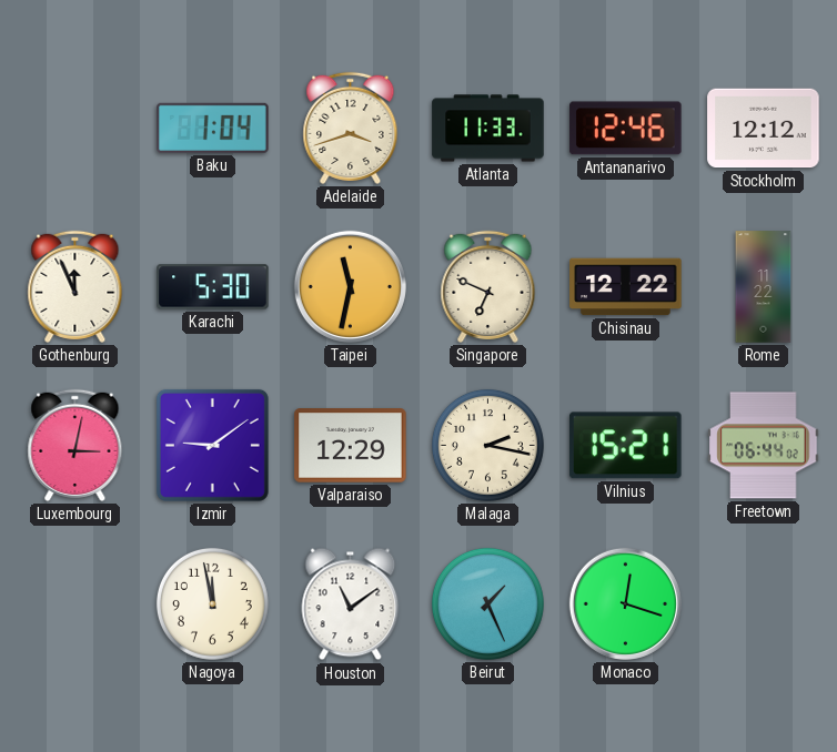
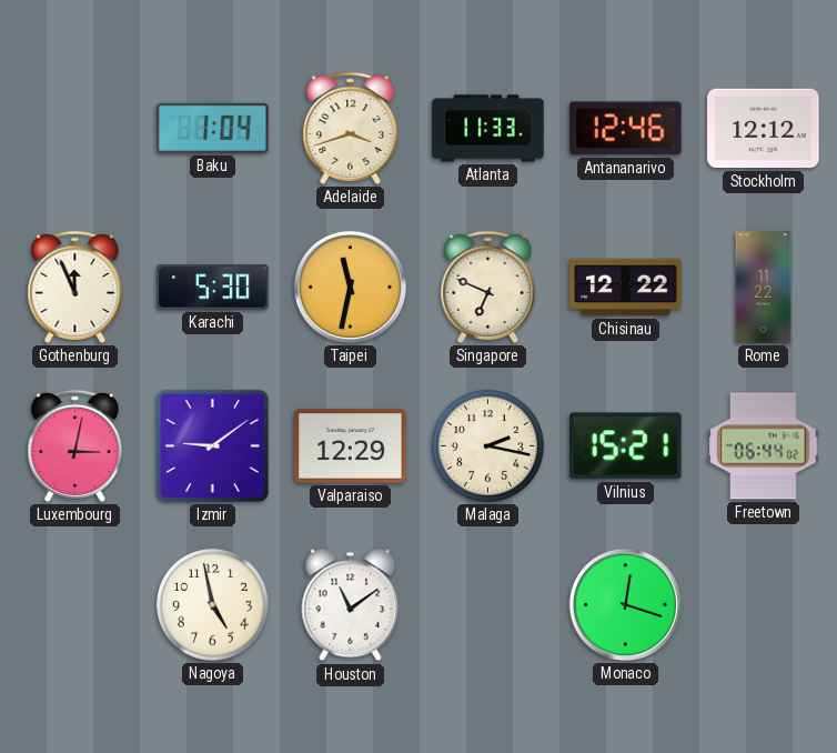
Nagoya: 11:58 -> 4:58
Beirut: 1:26 -> none
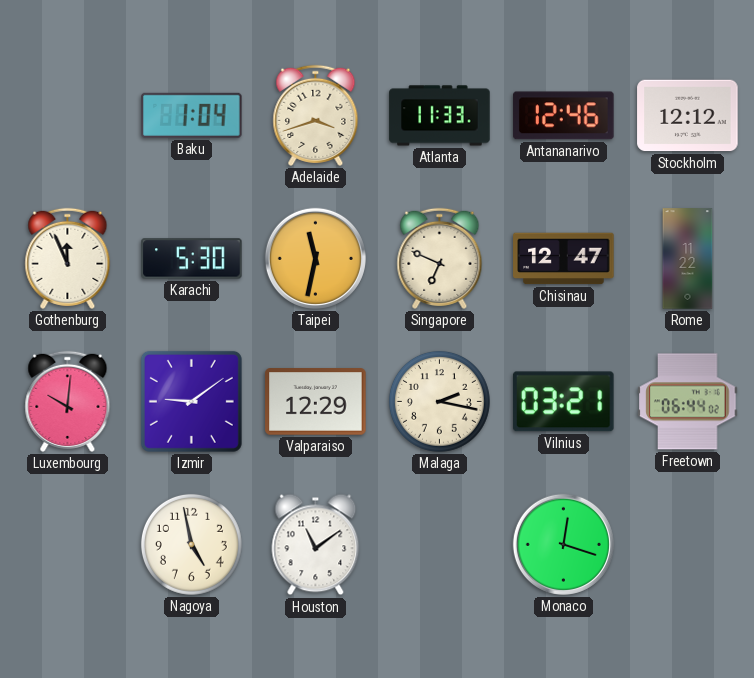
Chisinau: 12:22 -> 12:47
Luxembourg: 3:02 -> 10:01
Vilnius: 15:21 -> 03:21
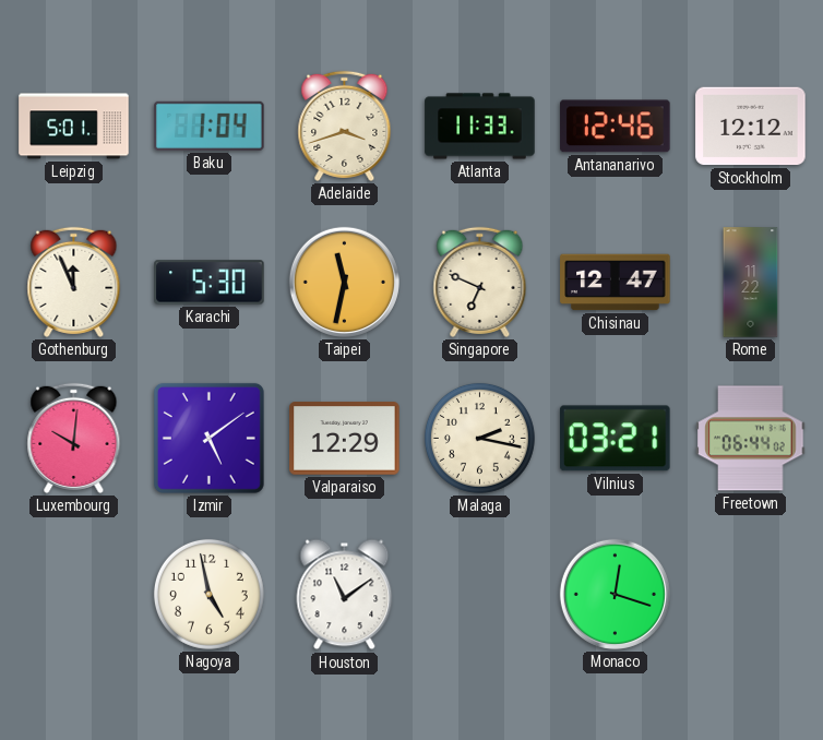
Leipzig: none -> 5:01
Izmir: 9:09 -> 5:09
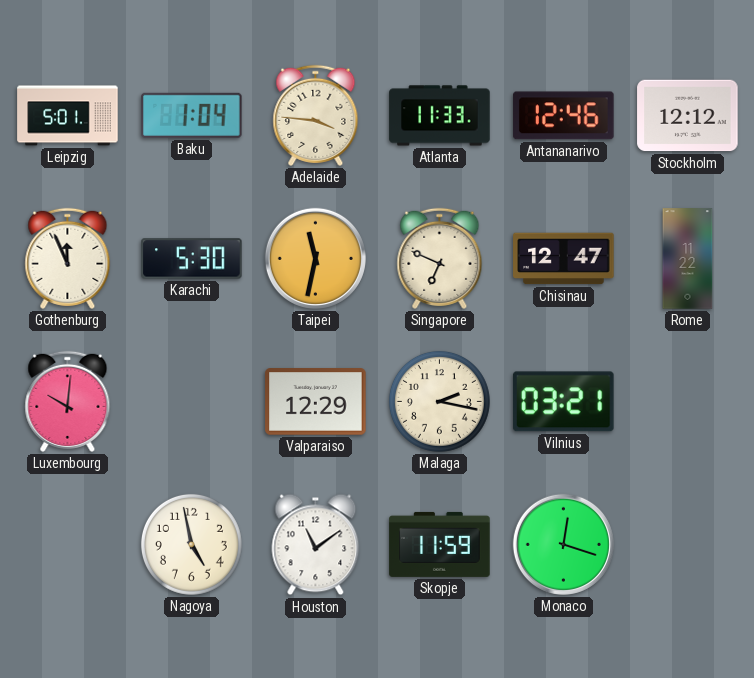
Adelaide: 3:42 -> 3:46
Izmir: 5:09 -> none
Freetown: 06:44 -> none
Skopje: none -> 11:59
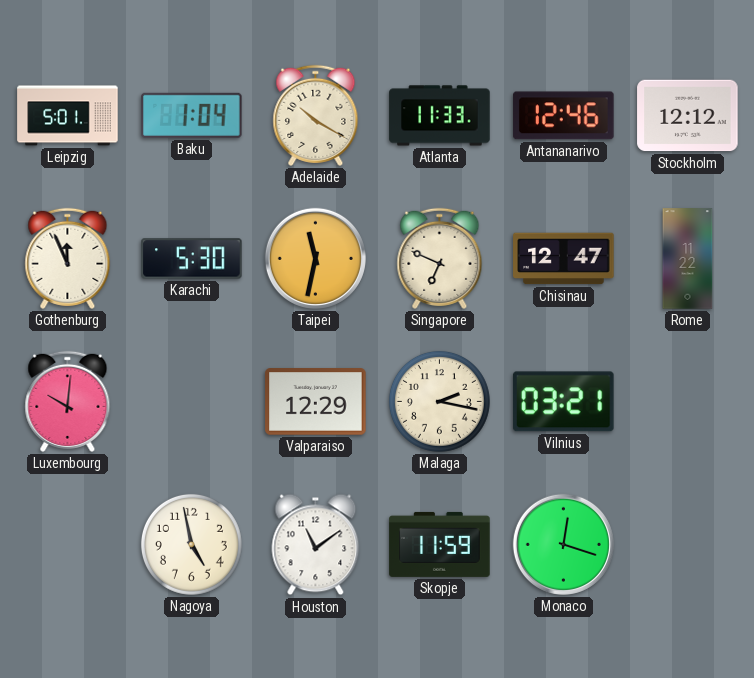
Adelaide: 3:46 -> 10:20
